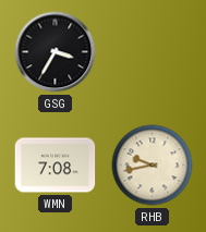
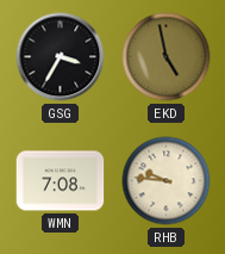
EKD: none -> 4:58
RHB: 9:43 -> 9:46
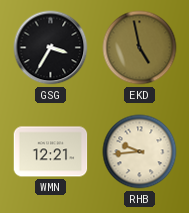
WMN: 7:08 -> 12:21
RHB: 9:46 -> 9:44
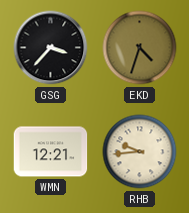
GSG: 3:35 -> 3:37
EKD: 4:58 -> 4:33
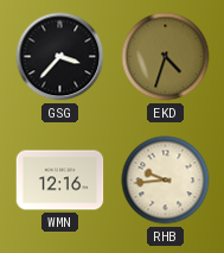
WMN: 12:21 -> 12:16
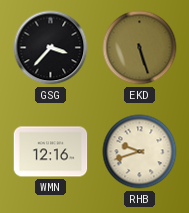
EKD: 4:33 -> 5:27
RHB: 9:44 -> 9:42
